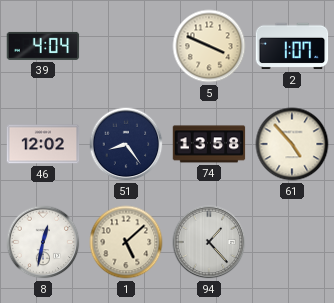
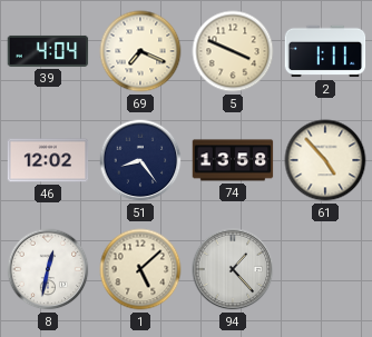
69: none -> 7:19
2: 1:07 -> 1:11
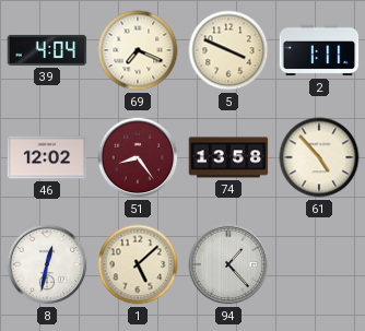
51 dial: navy -> burgundy
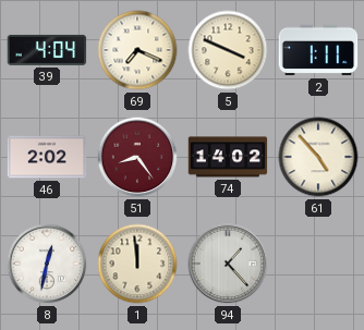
46: 12:02 -> 2:02
74: 13:58 -> 14:02
1: 5:08 -> 11:59
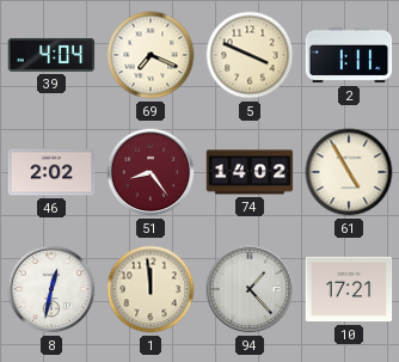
61: 4:53 -> 4:55
10: none -> 17:21
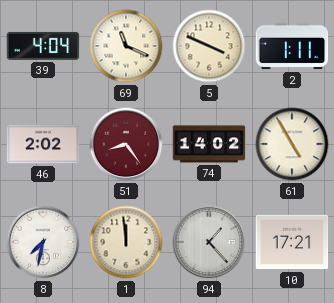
69: 7:19 -> 11:19
8: 12:32 -> 7:32
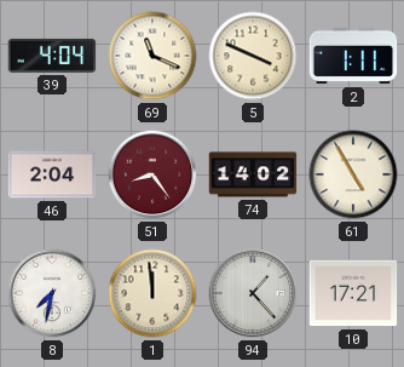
46: 2:02 -> 2:04
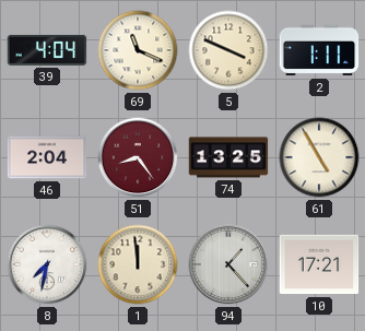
74: 14:02 -> 13:25
